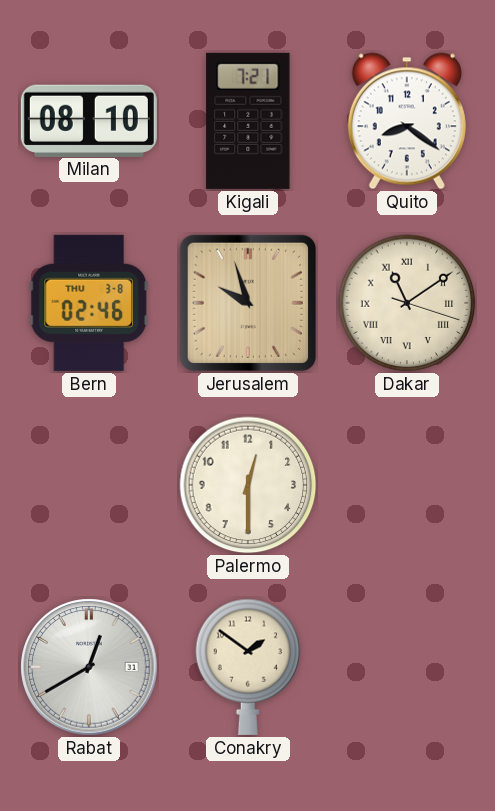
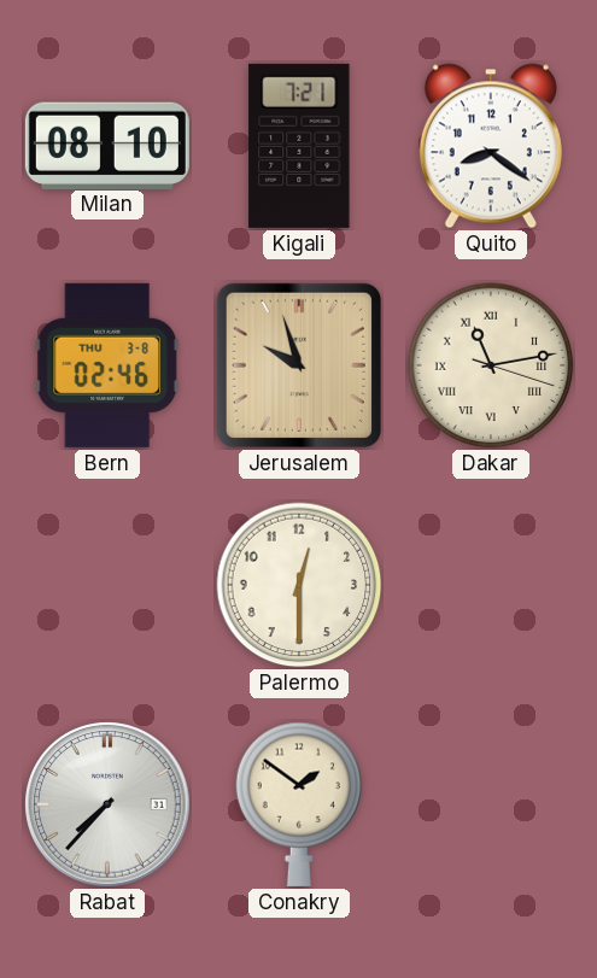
Dakar: 11:09 -> 11:13
Rabat: 12:40 -> 7:37
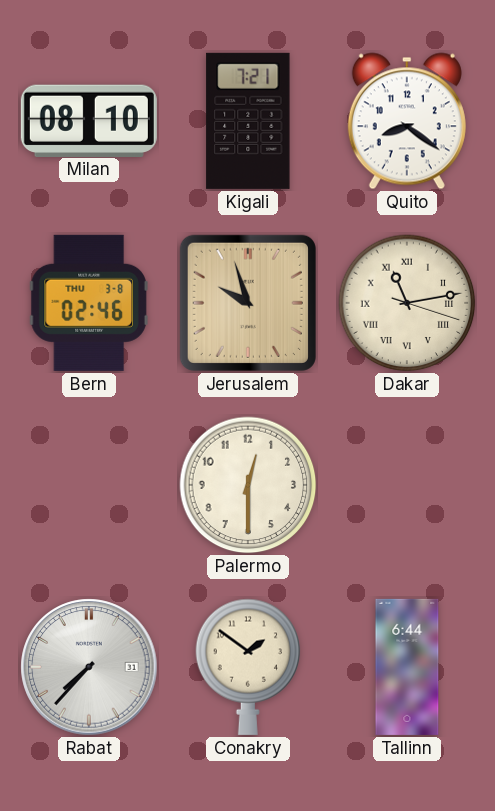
Tallinn: none -> 6:44
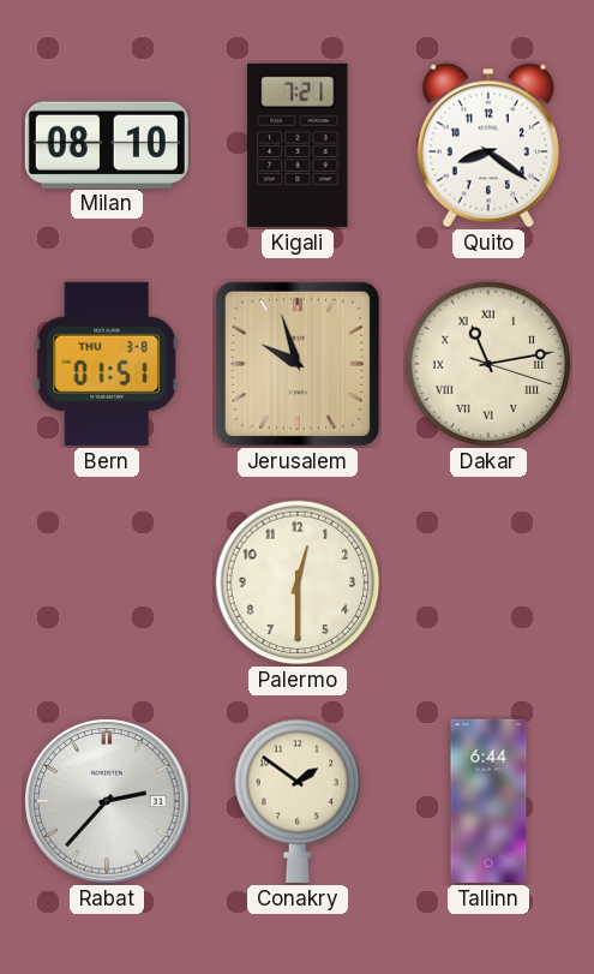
Bern: 02:46 -> 01:51
Rabat: 7:37 -> 2:37
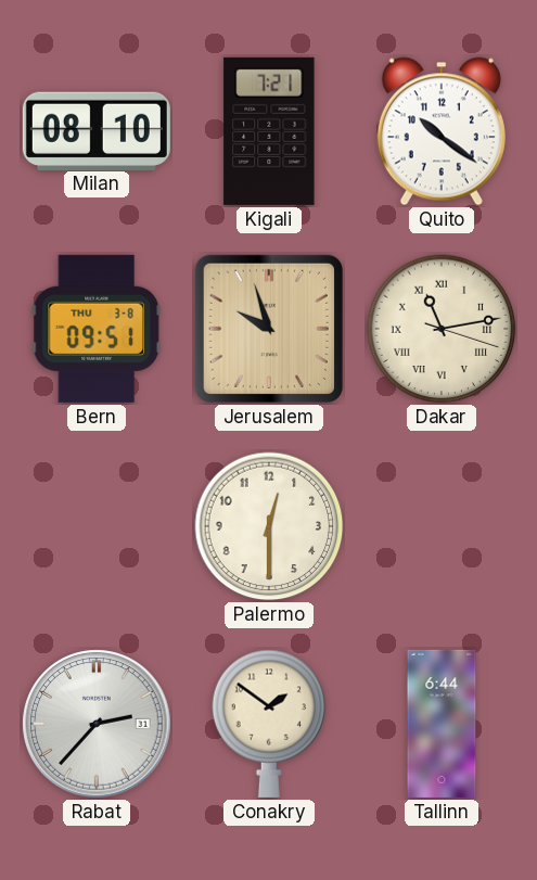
Quito: 8:21 -> 10:21
Bern: 01:51 -> 09:51
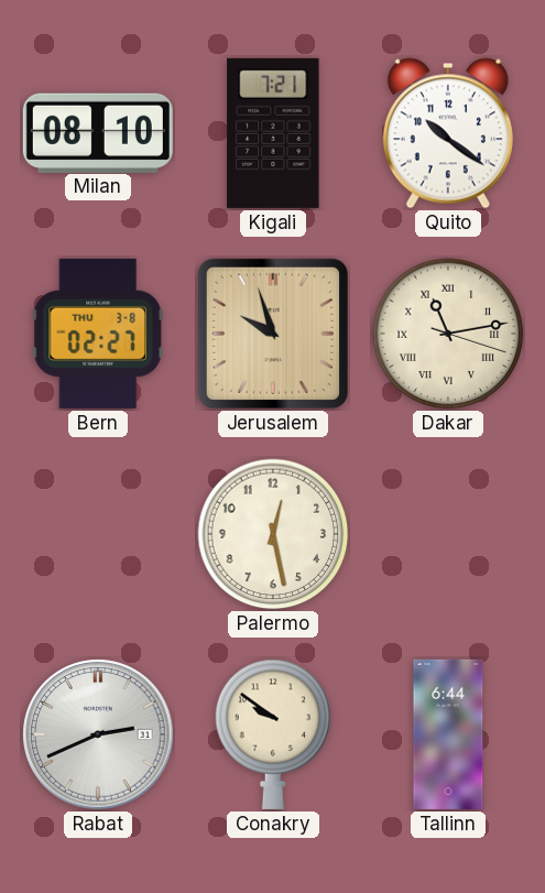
Bern: 09:51 -> 02:27
Palermo: 12:30 -> 12:28
Rabat: 2:37 -> 2:41
Conakry: 1:51 -> 9:51
